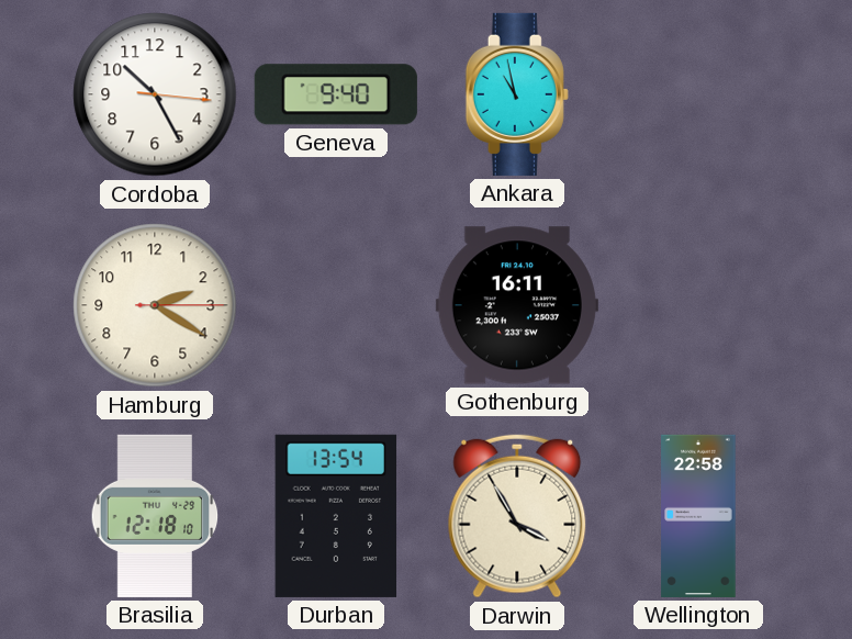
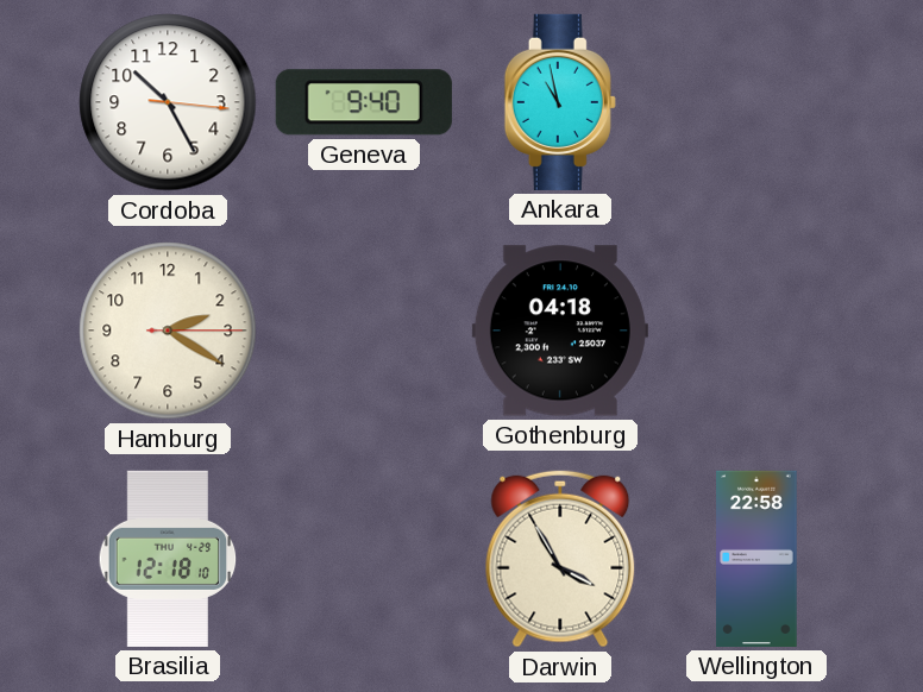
Gothenburg: 16:11 -> 04:18
Durban: 13:54 -> none
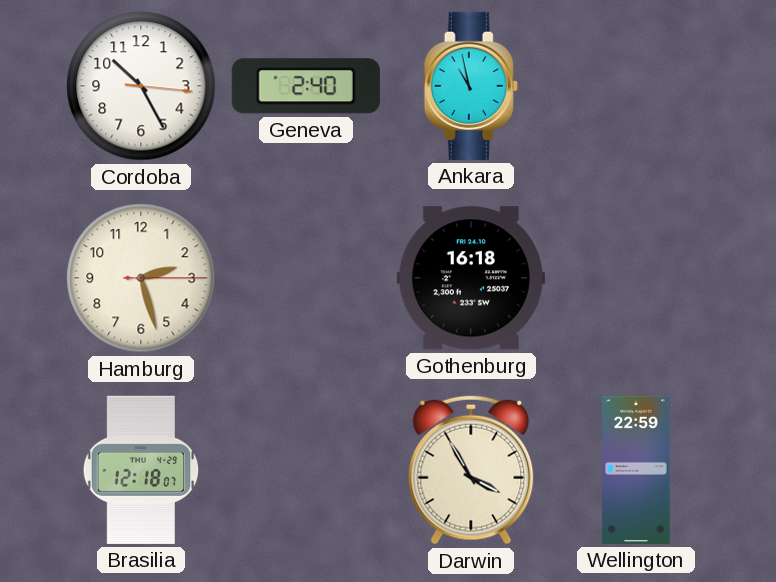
Geneva: 9:40 -> 2:40
Hamburg: 2:20 -> 2:27
Gothenburg: 04:18 -> 16:18
Brasilia: 12:18:10 -> 12:18:07
Wellington: 22:58 -> 22:59
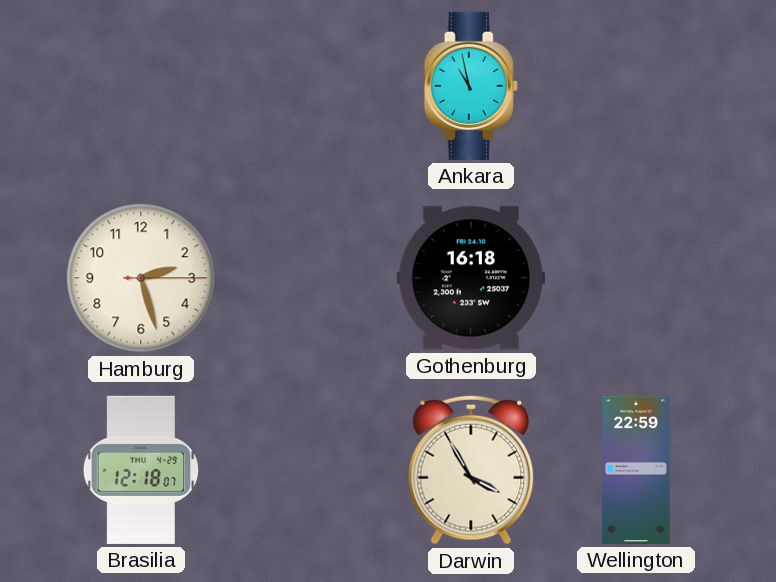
Cordoba: 10:25 -> none
Geneva: 2:40 -> none
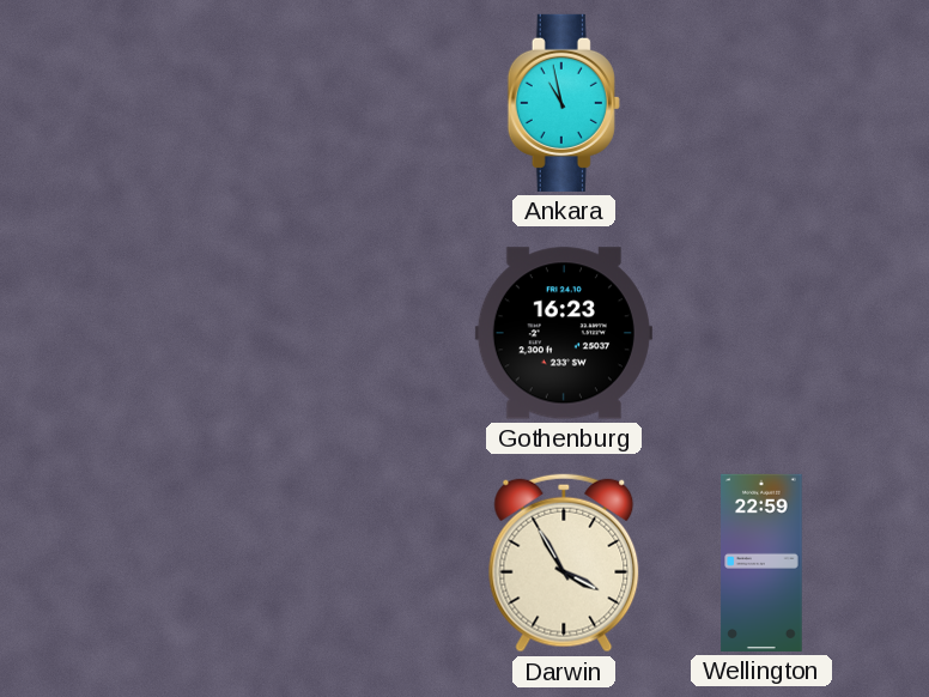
Hamburg: 2:27 -> none
Gothenburg: 16:18 -> 16:23
Brasilia: 12:18 -> none
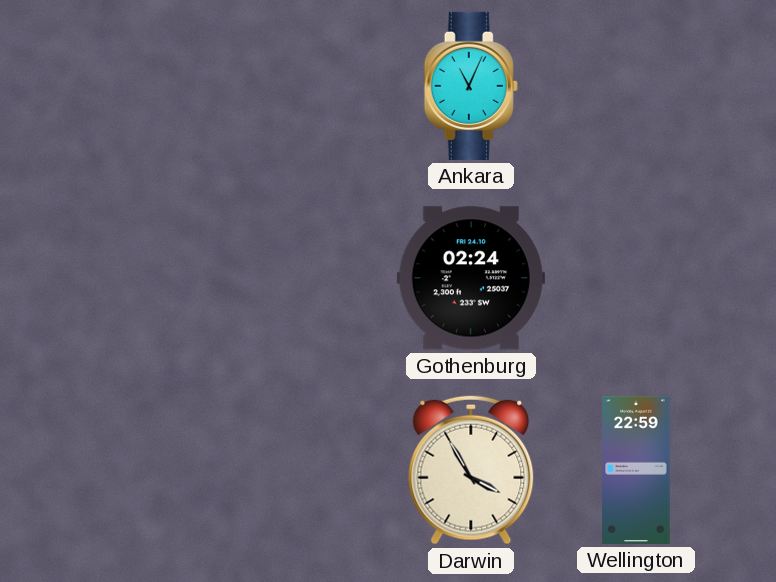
Ankara: 10:58 -> 11:04
Gothenburg: 16:23 -> 02:24
